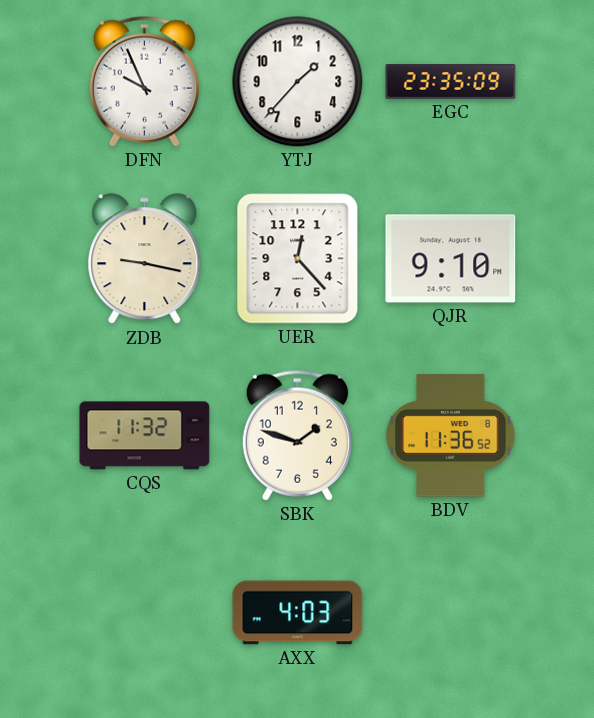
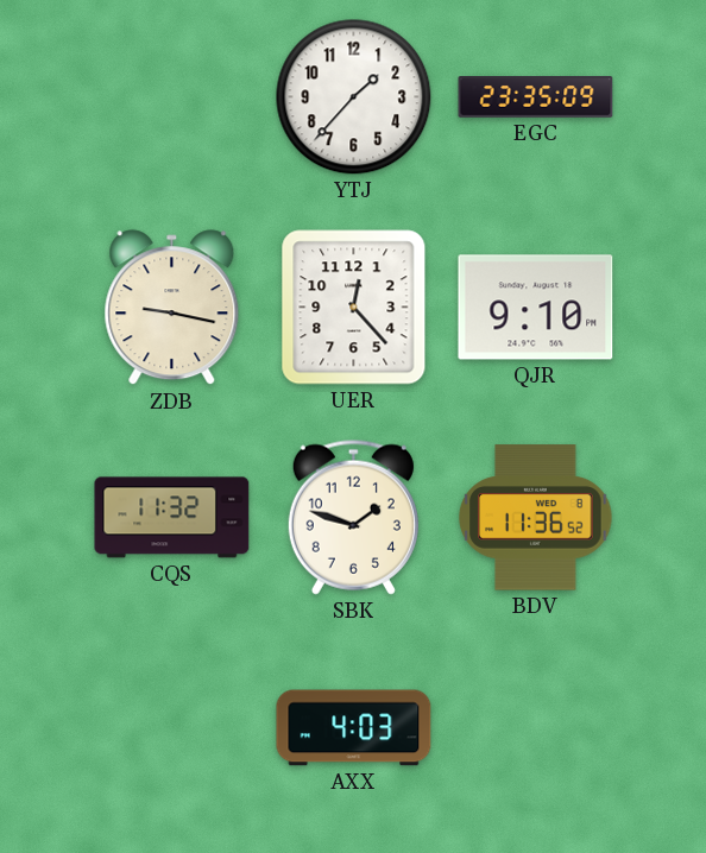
DFN: 9:56 -> none
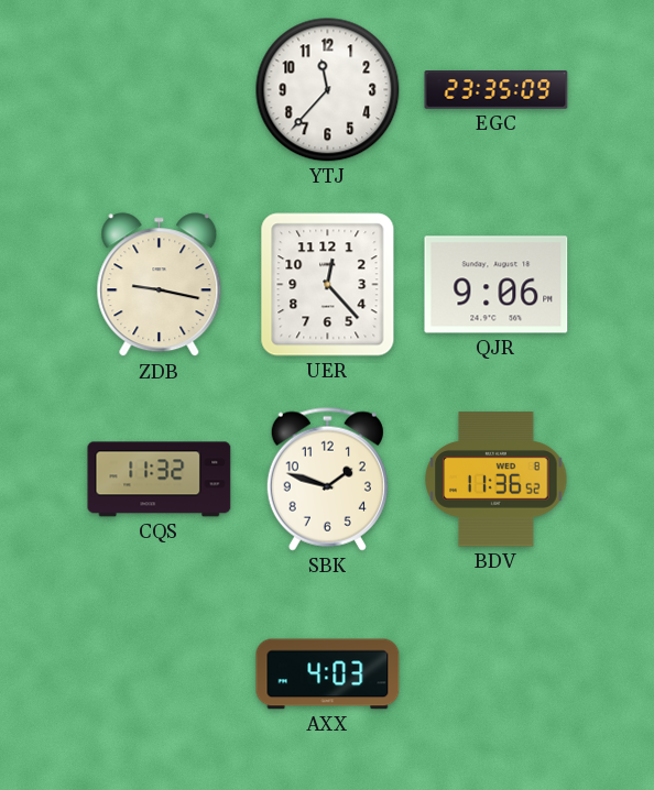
YTJ: 1:37 -> 11:37
QJR: 9:10 -> 9:06
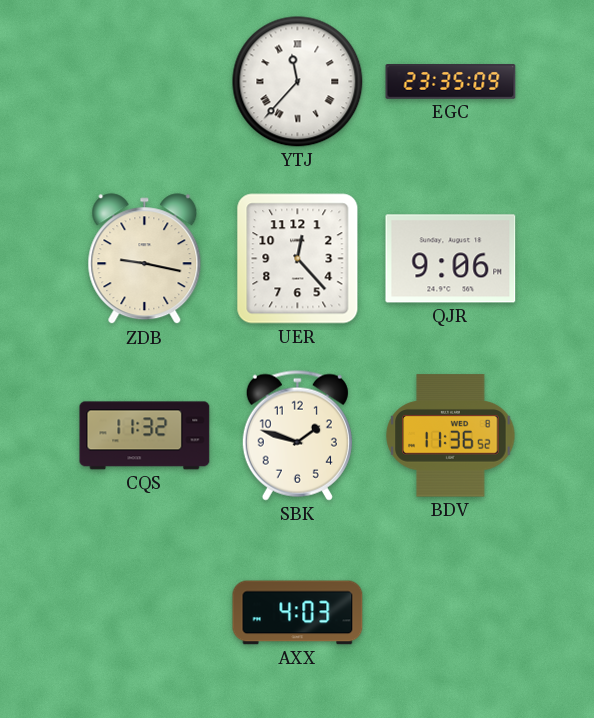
YTJ numerals: Arabic -> Roman
